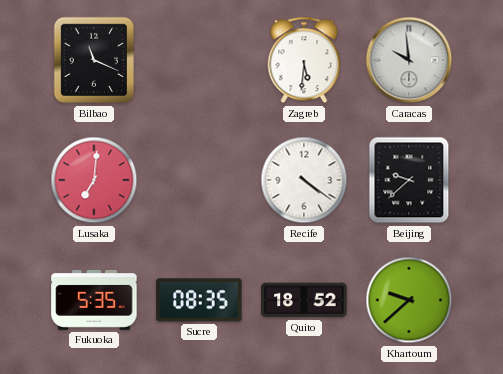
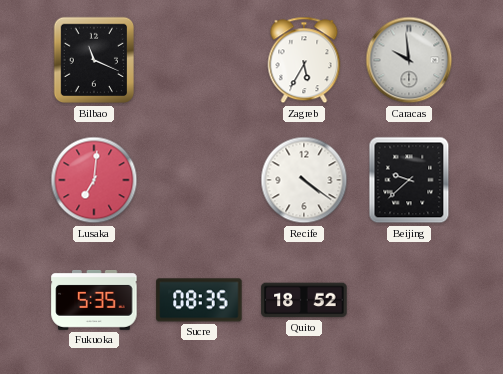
Zagreb: 5:31 -> 5:35
Khartoum: 9:38 -> none
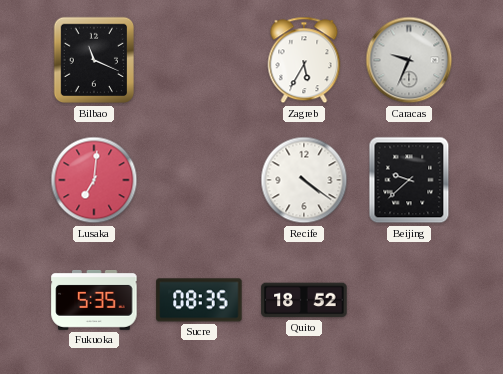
Caracas: 9:59 -> 9:34
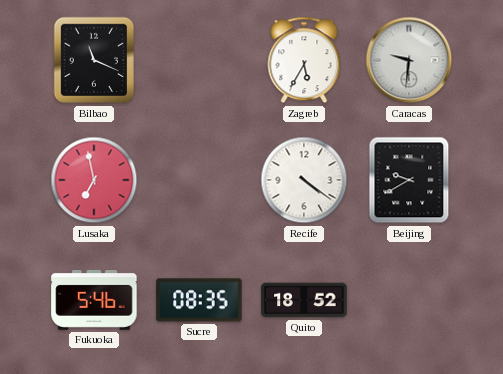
Caracas: 9:34 -> 9:31
Lusaka: 7:01 -> 6:58
Beijing: 9:38 -> 9:40
Fukuoka: 5:35 -> 5:46
